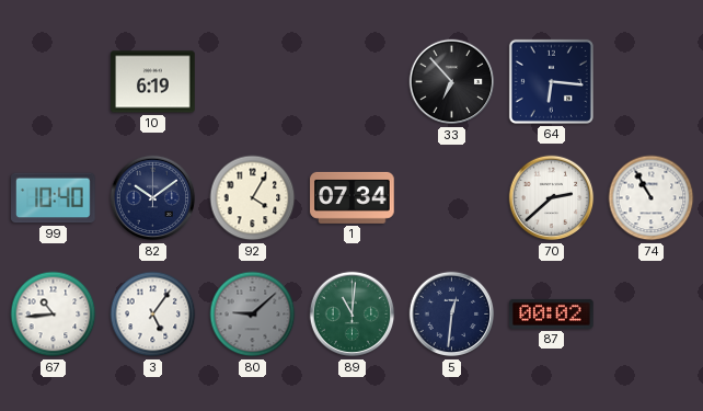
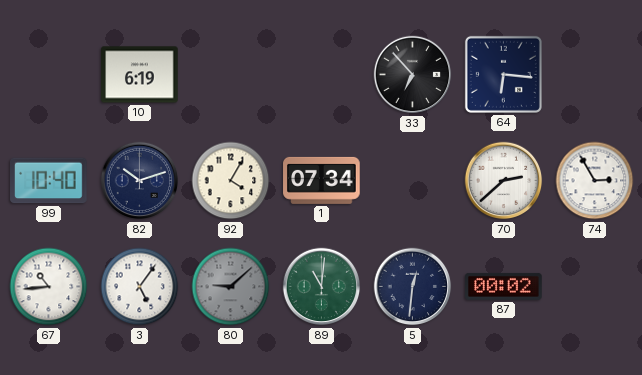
82: 10:09 -> 10:12
74: 10:55 -> 2:55
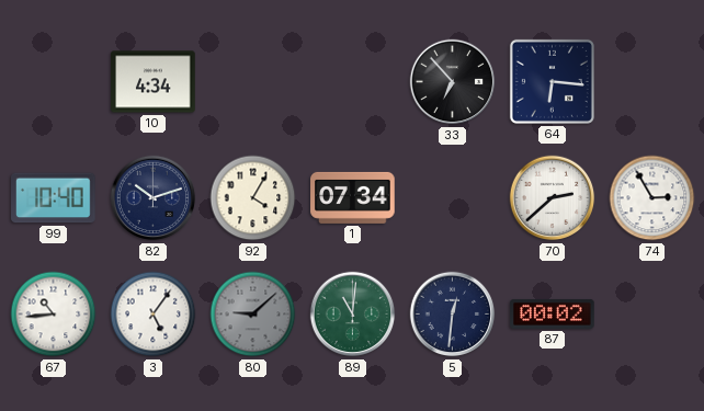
10: 6:19 -> 4:34
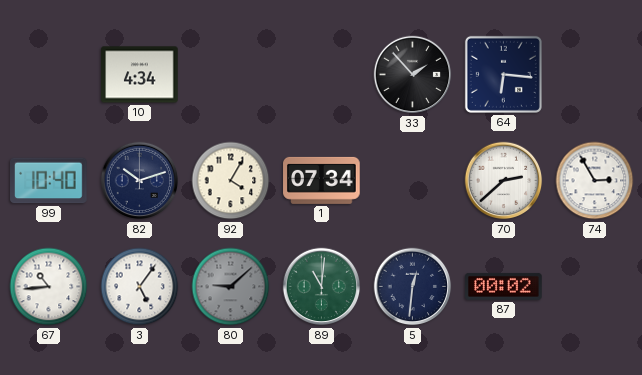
33: 6:53 -> 1:53
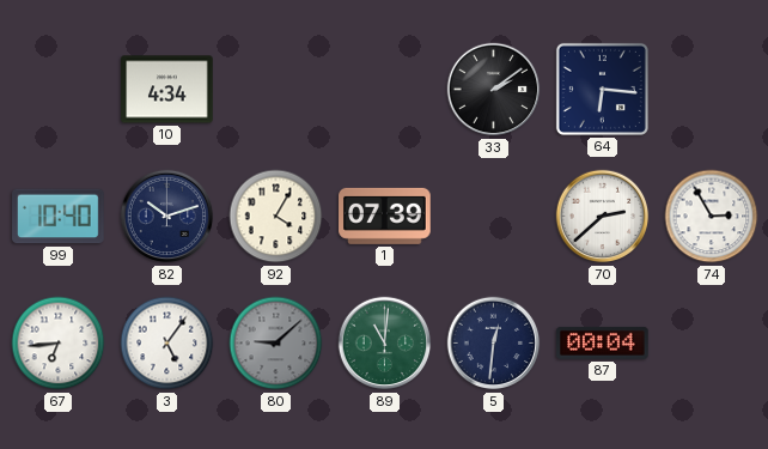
33: 1:53 -> 2:09
1: 07:34 -> 07:39
67: 10:44 -> 6:44
87: 00:02 -> 00:04
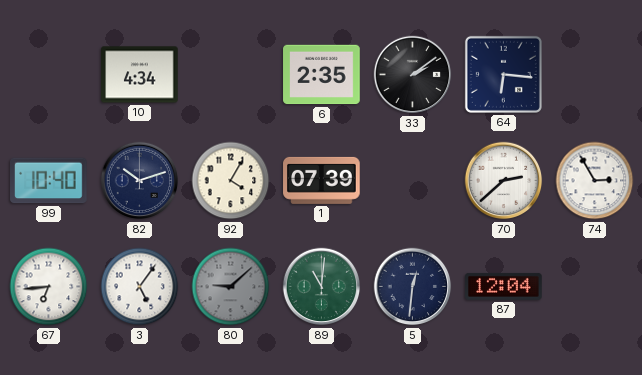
6: none -> 2:35
87: 00:04 -> 12:04
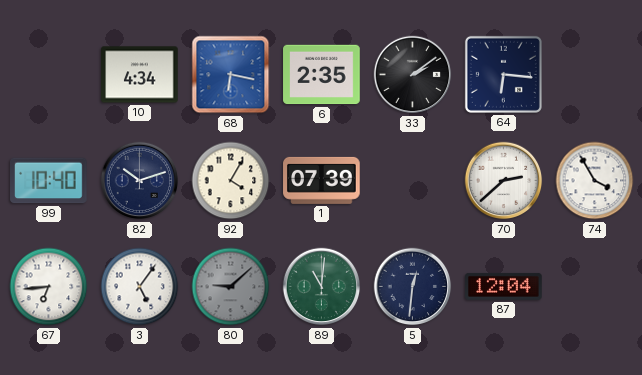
68: none -> 6:17
74: 2:55 -> 3:55
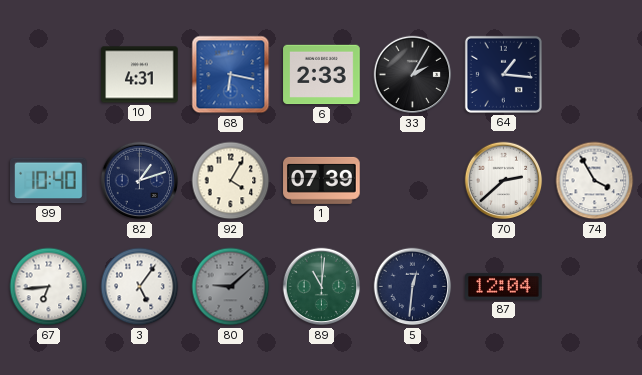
10: 4:34 -> 4:31
6: 2:35 -> 2:33
33: 2:09 -> 2:05
64: 6:16 -> 1:16
82: 10:12 -> 1:12
